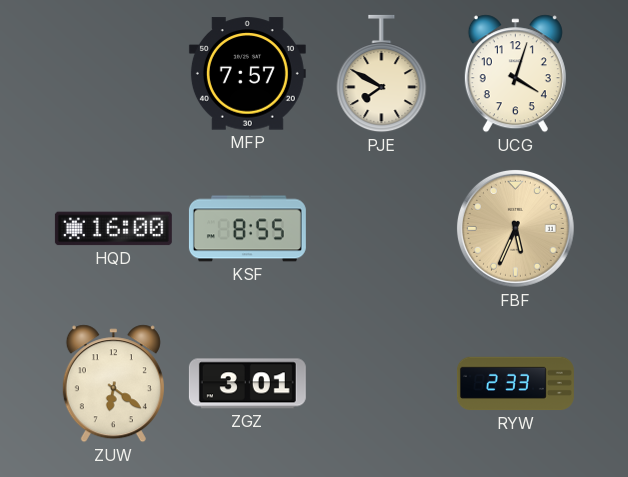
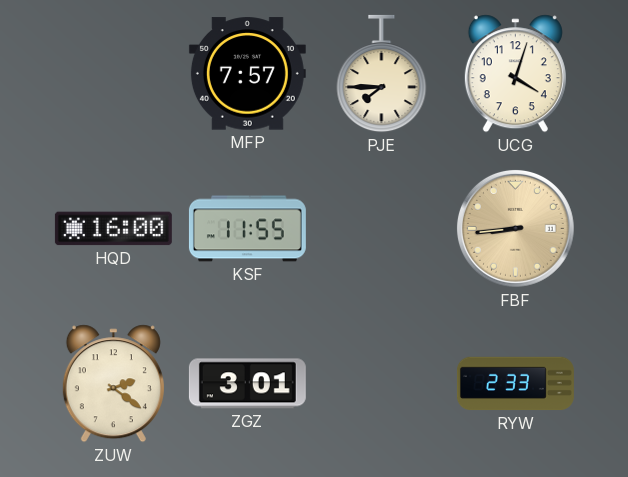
PJE: 7:50 -> 7:45
KSF: 8:55 -> 11:55
FBF: 5:34 -> 8:44
ZUW: 6:21 -> 2:21
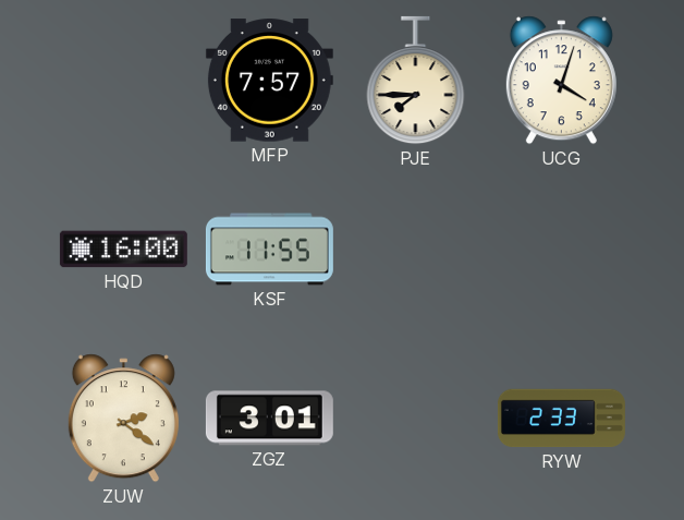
FBF: 8:44 -> none
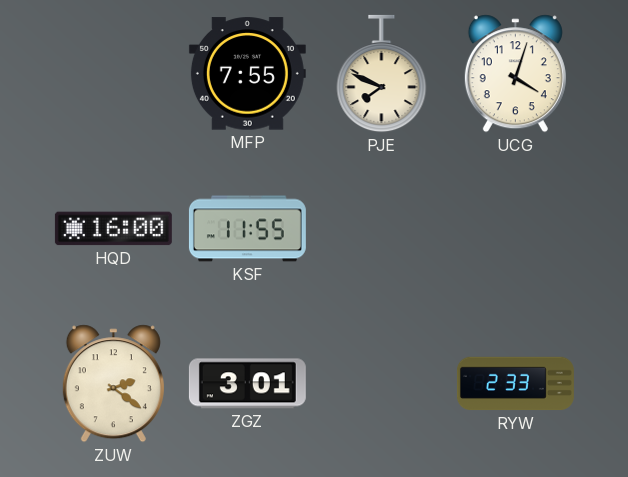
MFP: 7:57 -> 7:55
PJE: 7:45 -> 7:49
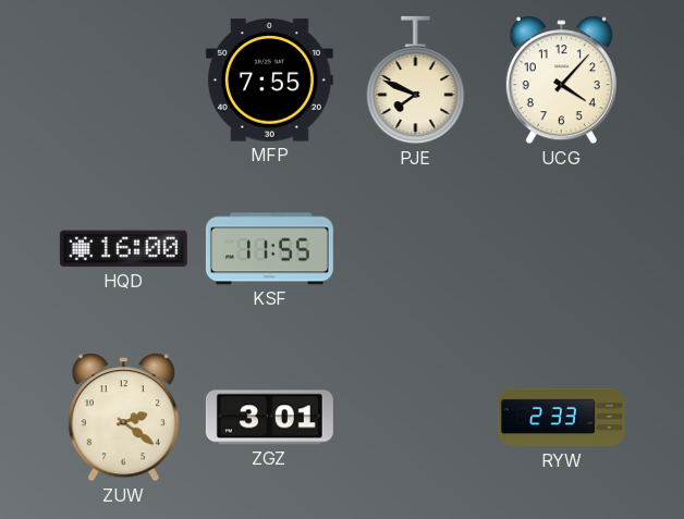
UCG: 4:03 -> 4:07
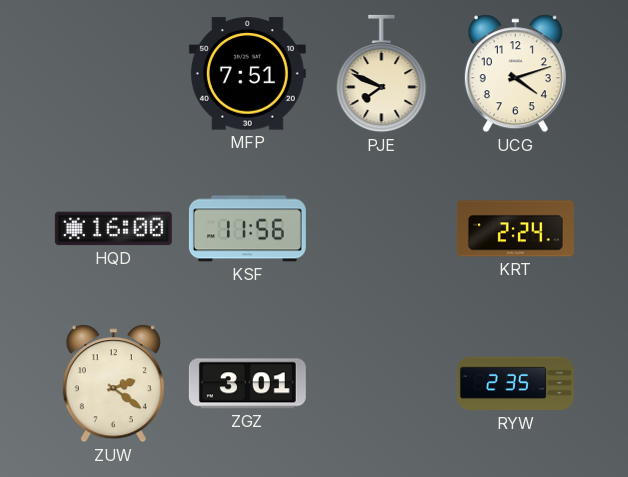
MFP: 7:55 -> 7:51
UCG: 4:07 -> 4:12
KSF: 11:55 -> 11:56
KRT: none -> 2:24
RYW: 2:33 -> 2:35
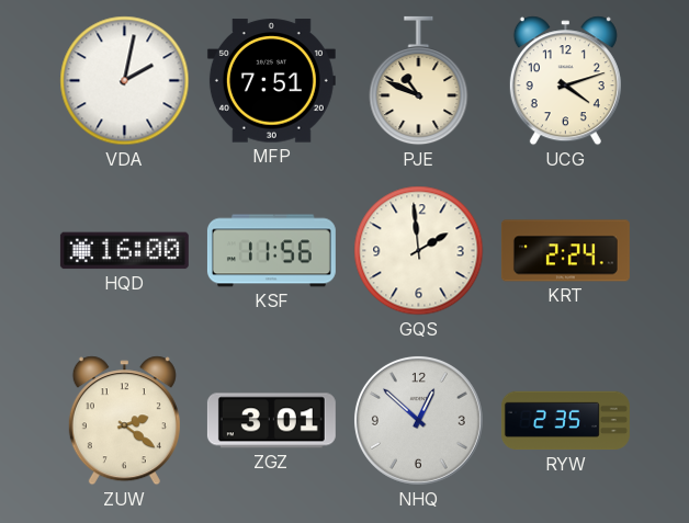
VDA: none -> 2:02
PJE: 7:49 -> 10:49
GQS: none -> 1:59
NHQ: none -> 12:52
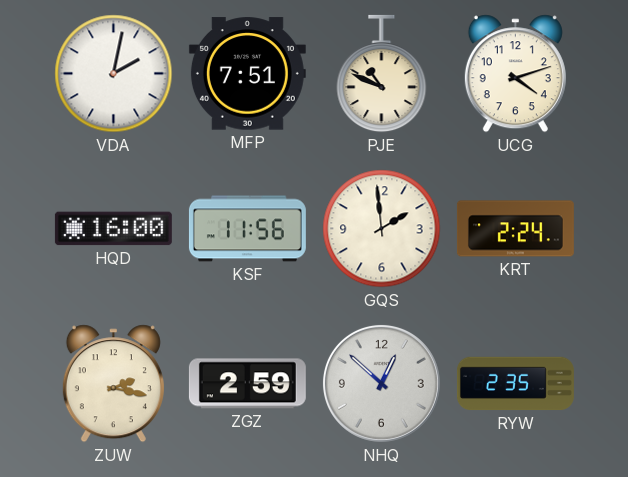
ZUW: 2:21 -> 2:17
ZGZ: 3:01 -> 2:59
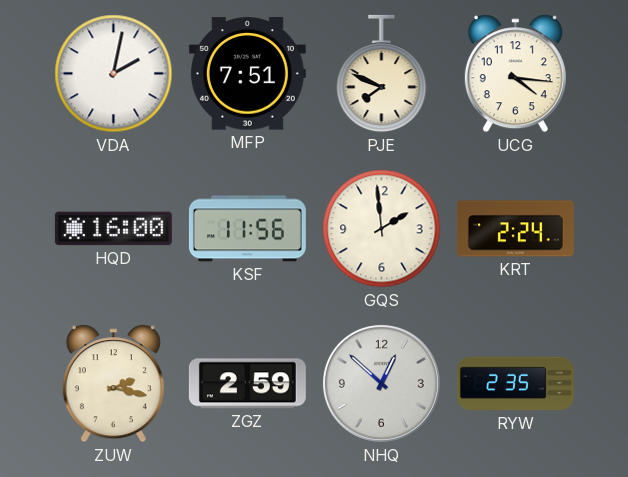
PJE: 10:49 -> 7:49
UCG: 4:12 -> 4:16
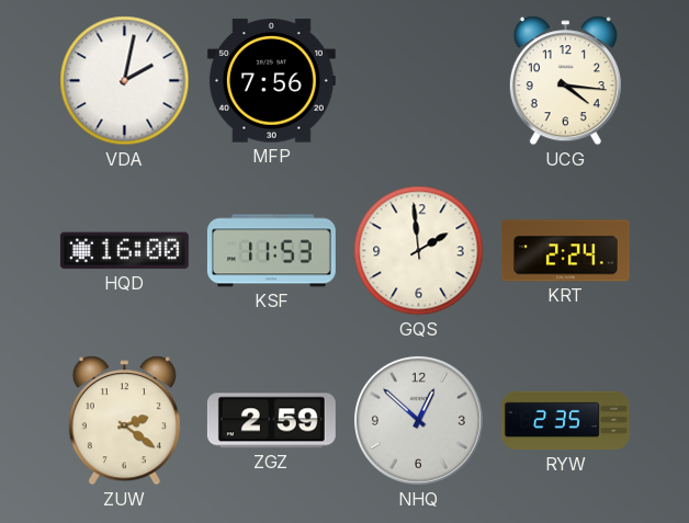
MFP: 7:51 -> 7:56
PJE: 7:49 -> none
KSF: 11:56 -> 11:53
ZUW: 2:17 -> 2:21
